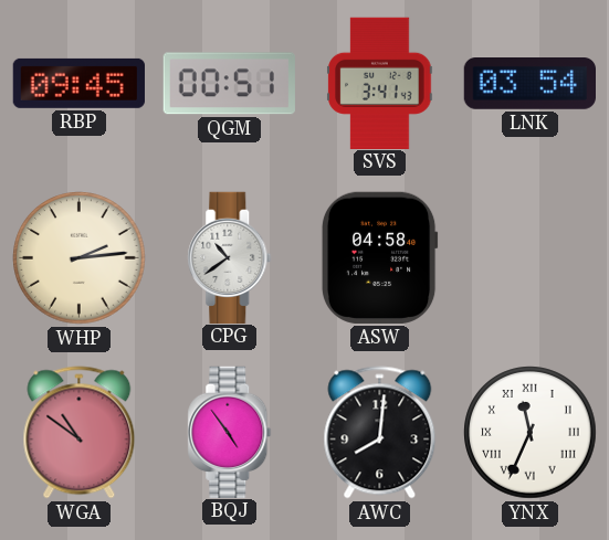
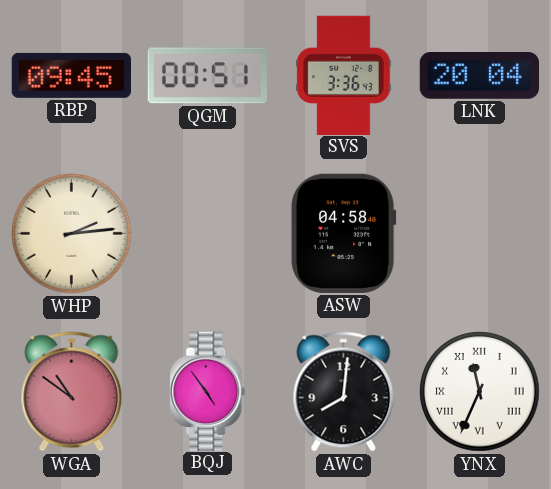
SVS: 3:41 -> 3:36
LNK: 03:54 -> 20:04
CPG: 10:39 -> none
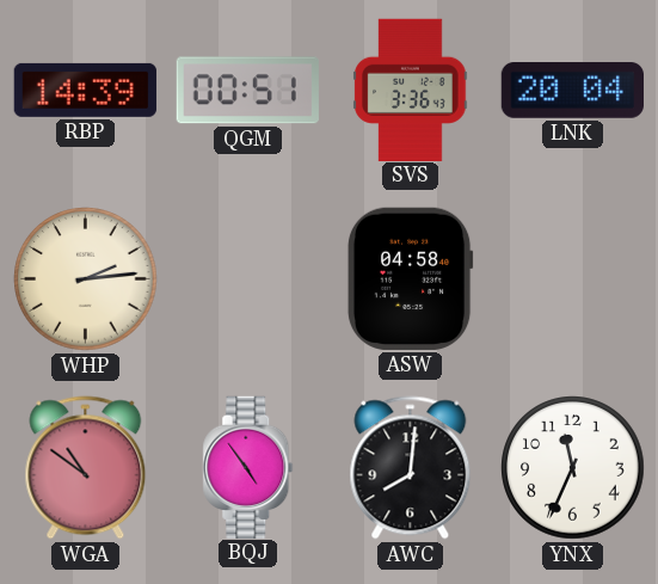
RBP: 09:45 -> 14:39
YNX numerals: Roman -> Arabic
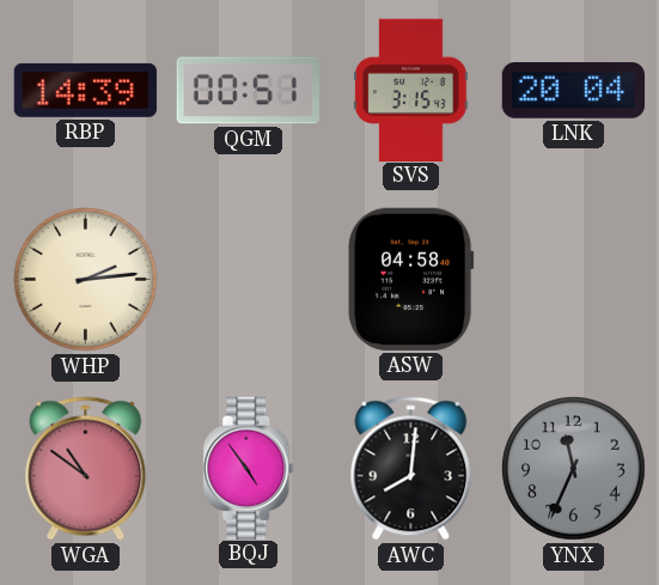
SVS: 3:36 -> 3:15
YNX dial: white -> grey
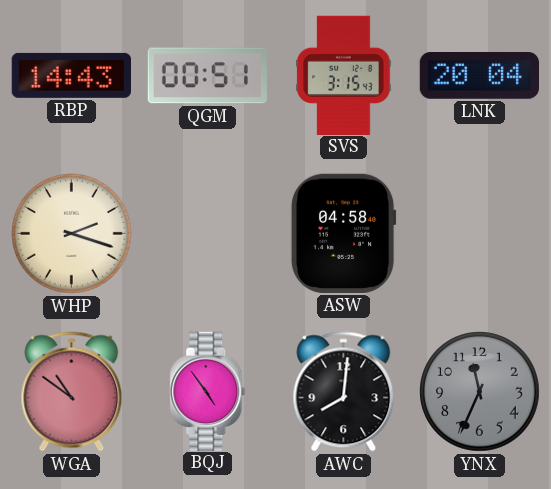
RBP: 14:39 -> 14:43
WHP: 2:14 -> 2:18
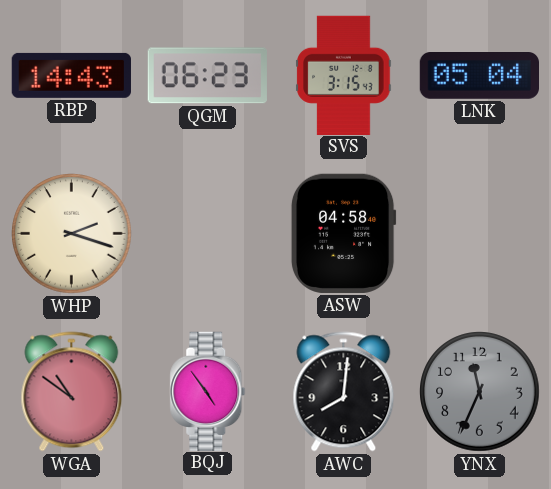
QGM: 00:51 -> 06:23
LNK: 20:04 -> 05:04
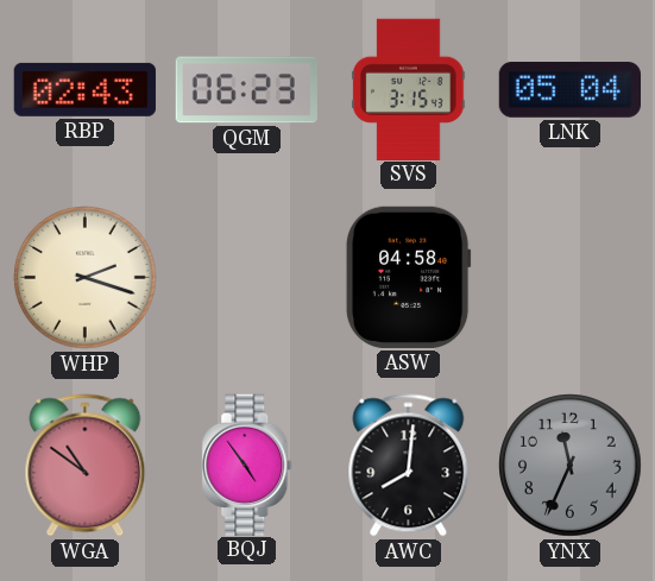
RBP: 14:43 -> 02:43
